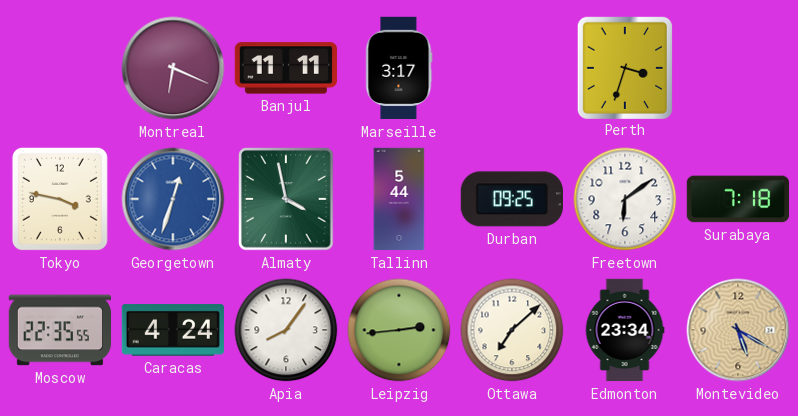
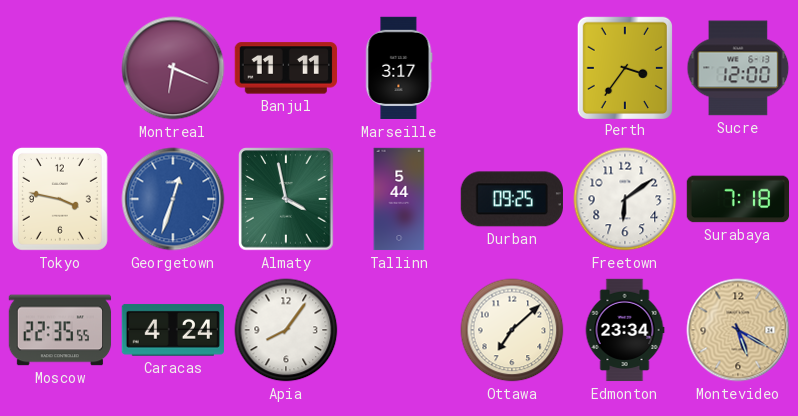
Perth: 3:33 -> 3:36
Sucre: none -> 12:00
Leipzig: 2:44 -> none
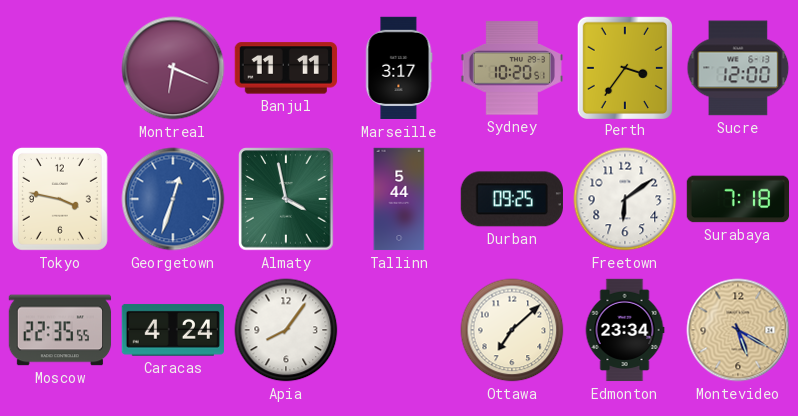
Sydney: none -> 10:20
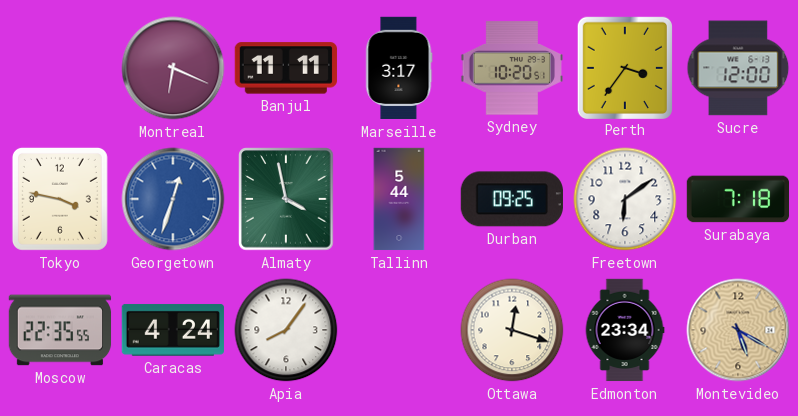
Ottawa: 7:08 -> 12:18
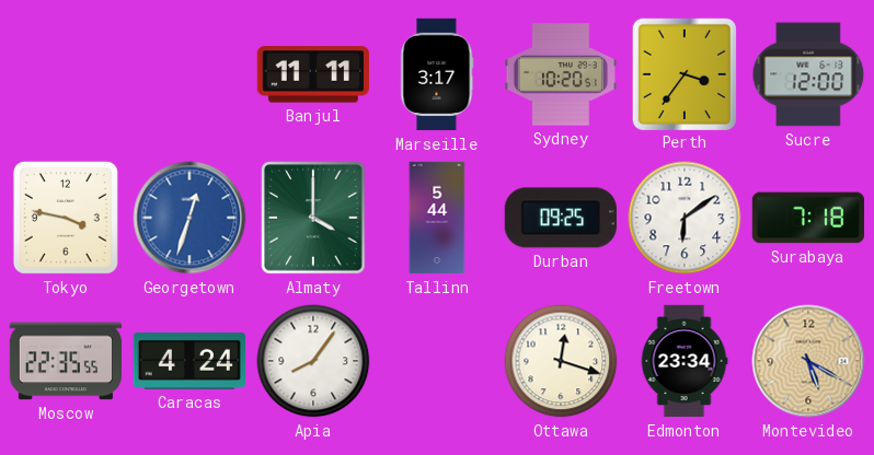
Montreal: 6:19 -> none
Almaty: 3:58 -> 4:00
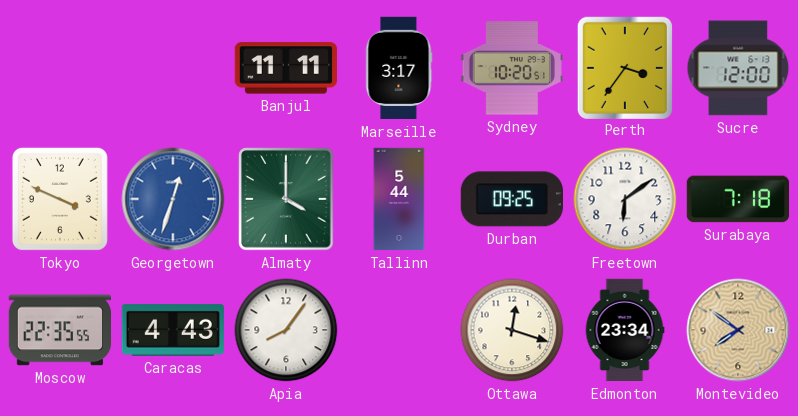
Tokyo: 3:47 -> 3:49
Caracas: 4:24 -> 4:43
Montevideo: 5:20 -> 7:51
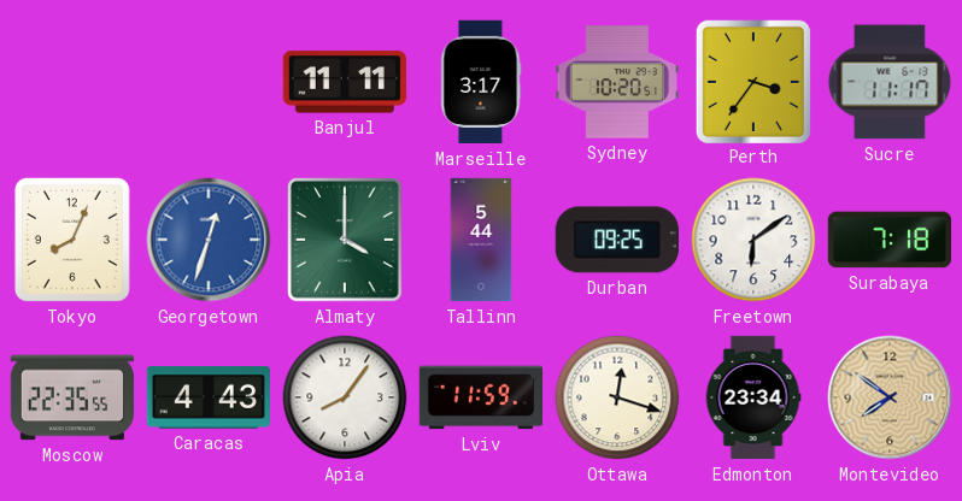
Sucre: 12:00 -> 11:17
Tokyo: 3:49 -> 8:04
Lviv: none -> 11:59
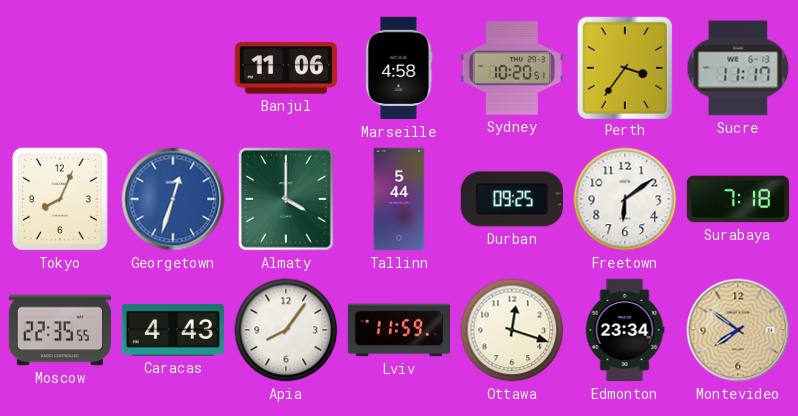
Banjul: 11:11 -> 11:06
Marseille: 3:17 -> 4:58
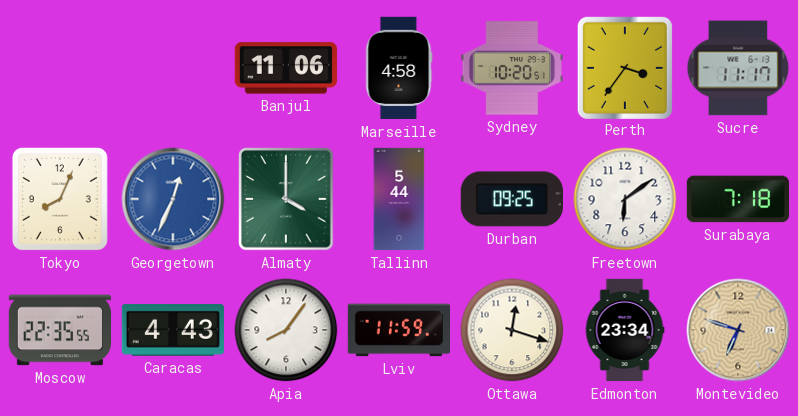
Georgetown: 12:33 -> 12:34
Montevideo: 7:51 -> 6:48
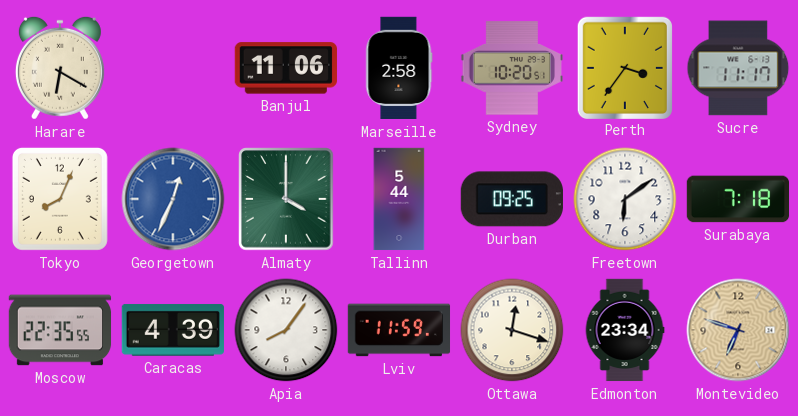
Harare: none -> 6:20
Marseille: 4:58 -> 2:58
Caracas: 4:43 -> 4:39
